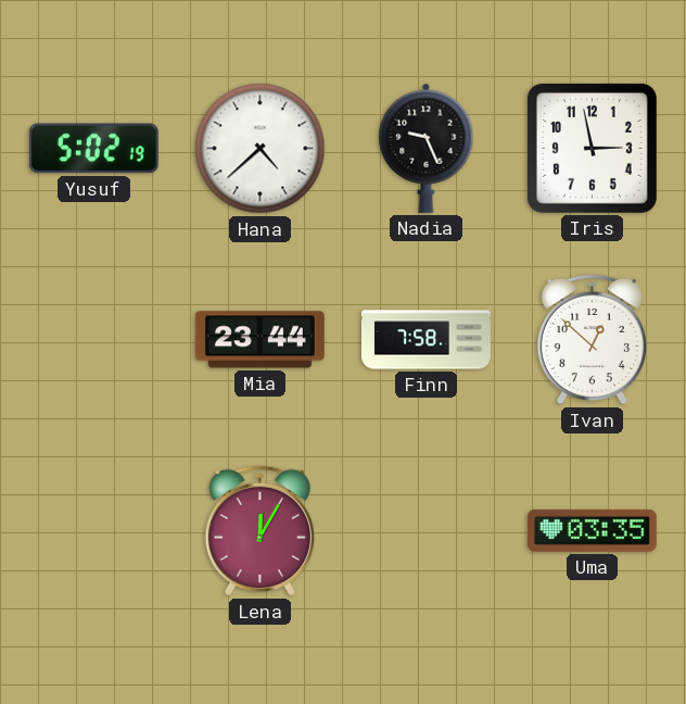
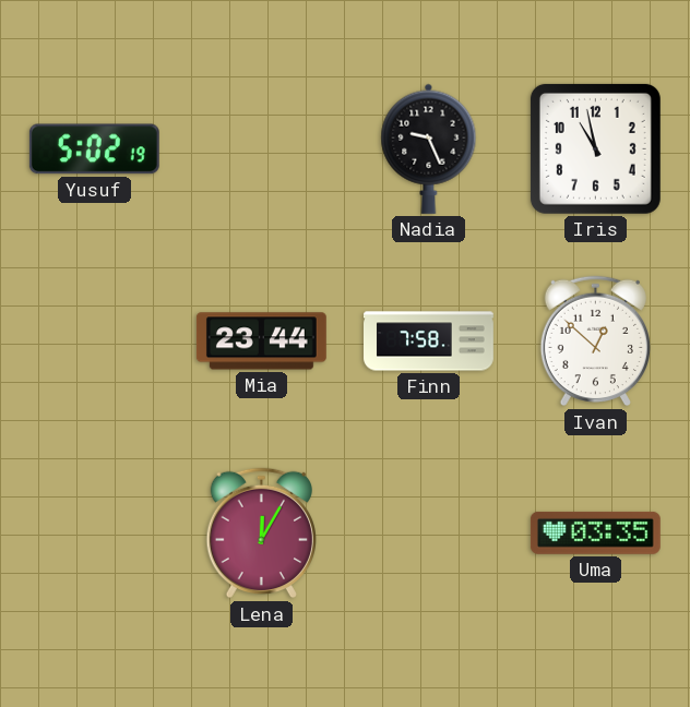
Hana: 4:38 -> none
Iris: 2:58 -> 10:58
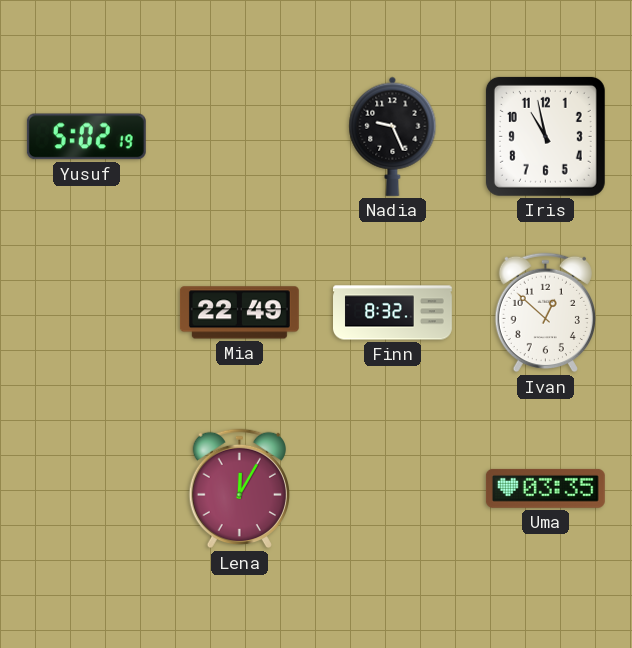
Mia: 23:44 -> 22:49
Finn: 7:58 -> 8:32
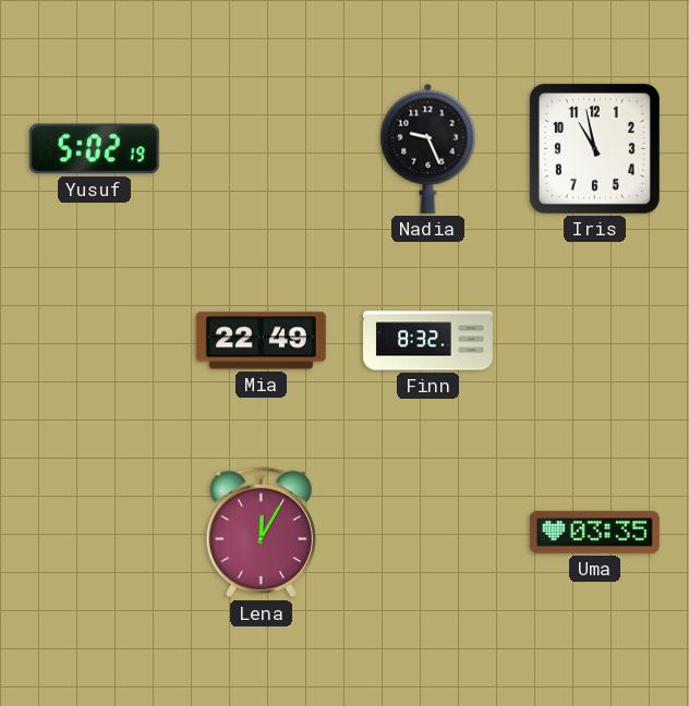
Ivan: 12:52 -> none
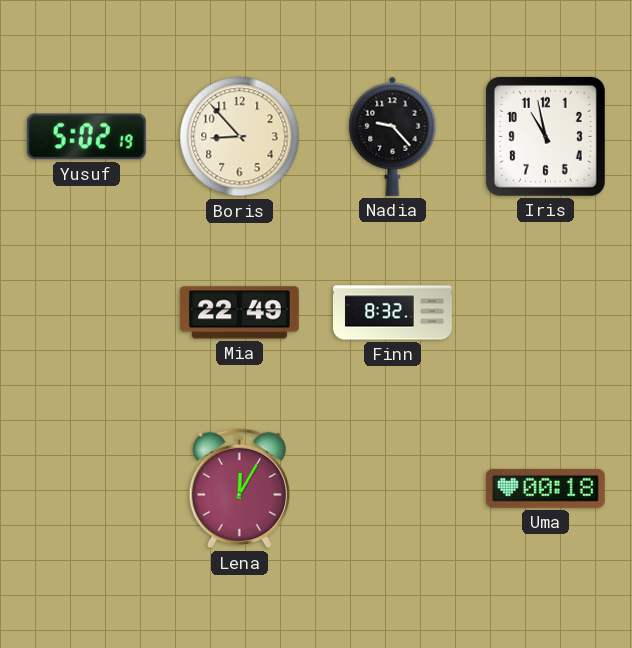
Boris: none -> 8:53
Nadia: 9:26 -> 9:23
Uma: 03:35 -> 00:18
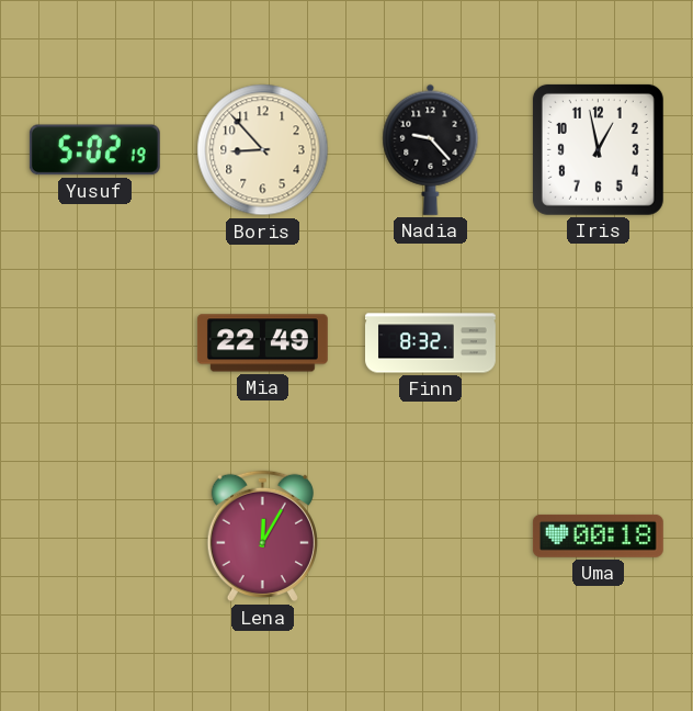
Iris: 10:58 -> 12:58
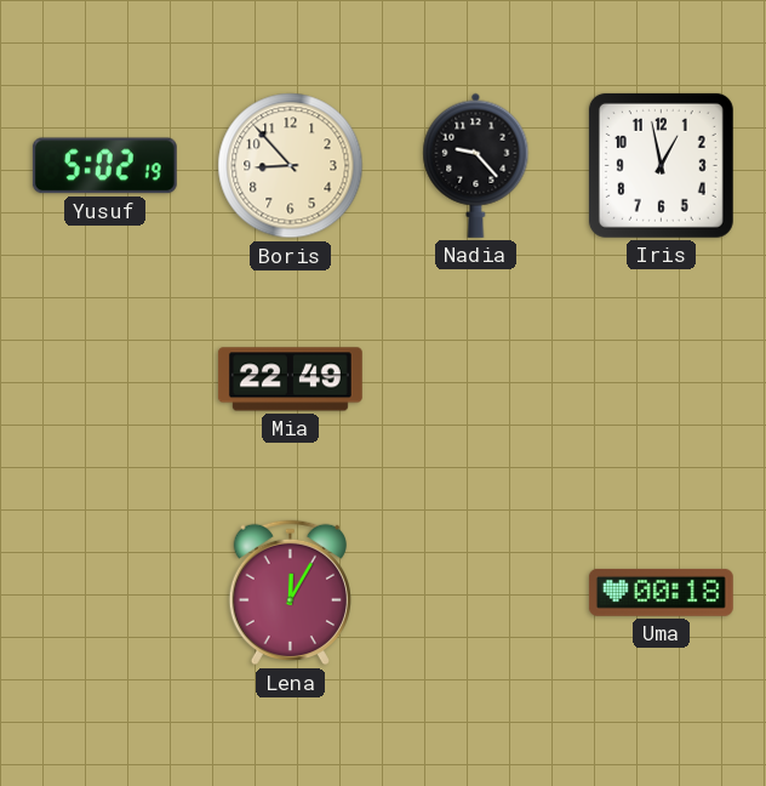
Finn: 8:32 -> none
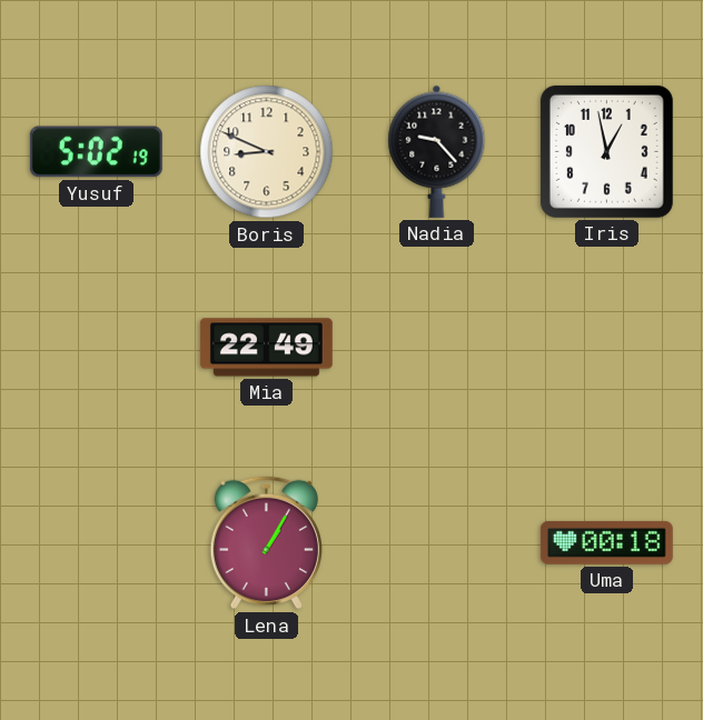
Boris: 8:53 -> 8:49
Lena: 12:05 -> 1:05
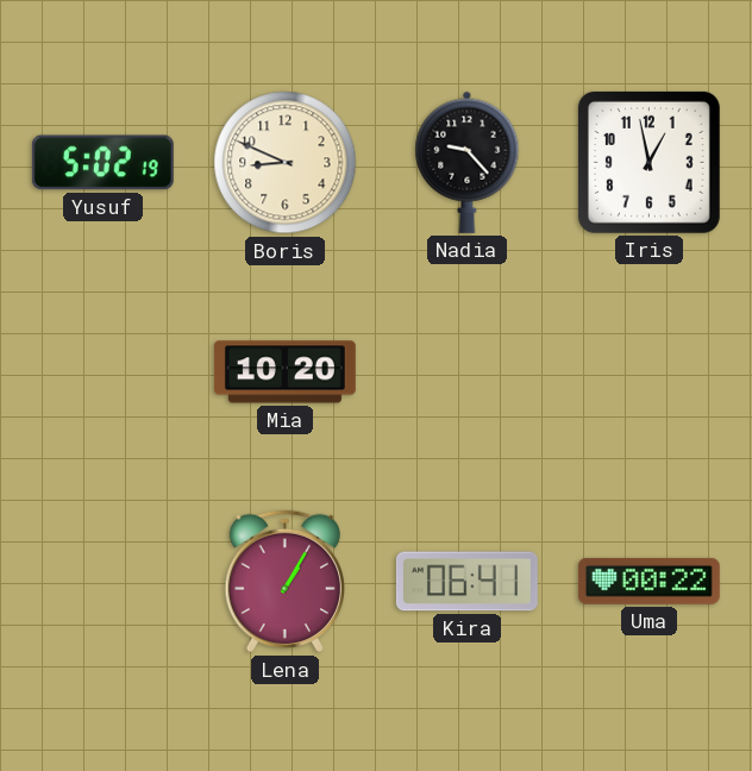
Mia: 22:49 -> 10:20
Kira: none -> 06:41
Uma: 00:18 -> 00:22
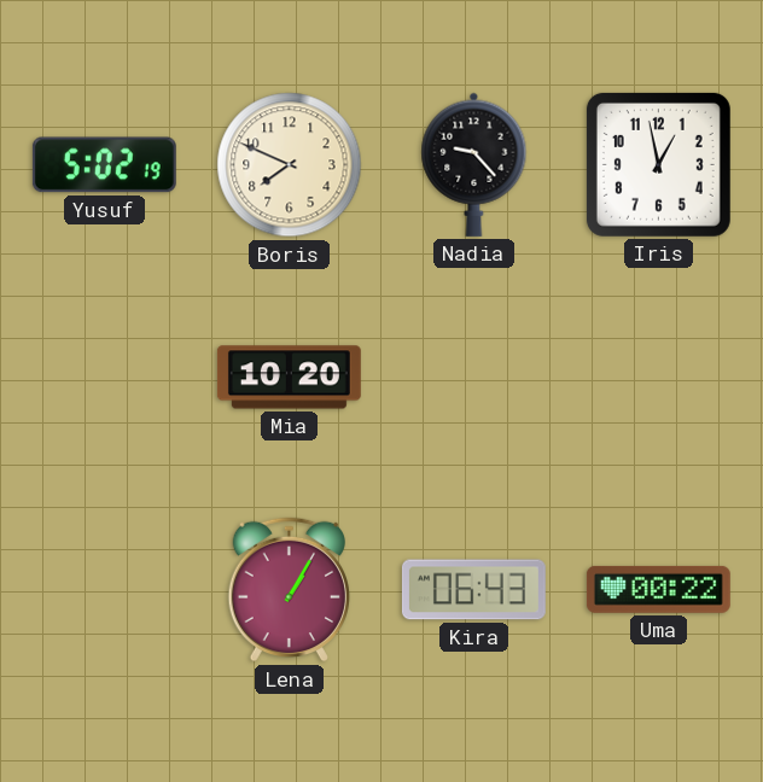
Boris: 8:49 -> 7:49
Kira: 06:41 -> 06:43
